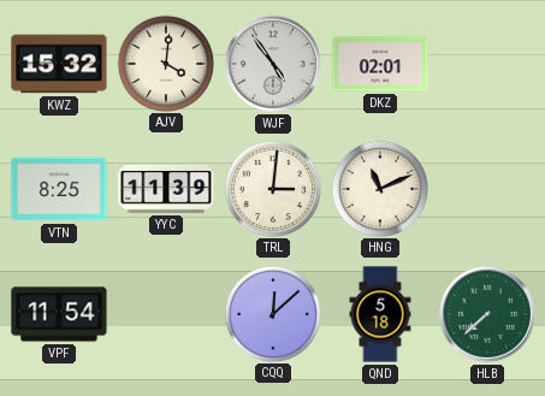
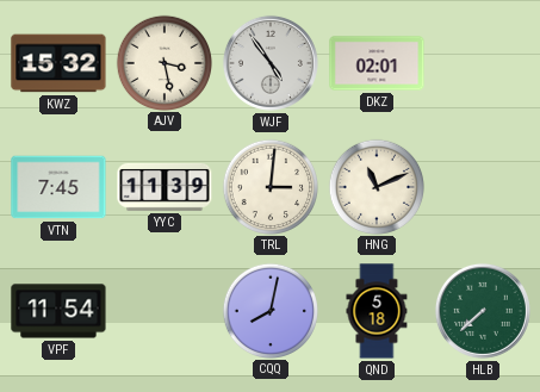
AJV: 4:01 -> 3:28
VTN: 8:25 -> 7:45
CQQ: 12:08 -> 8:02
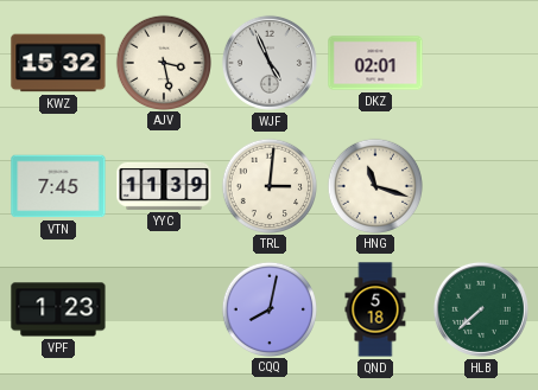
WJF: 4:54 -> 4:56
HNG: 11:11 -> 11:18
VPF: 11:54 -> 1:23
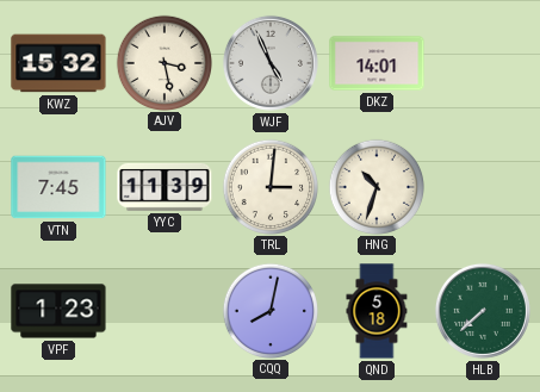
DKZ: 02:01 -> 14:01
HNG: 11:18 -> 10:33
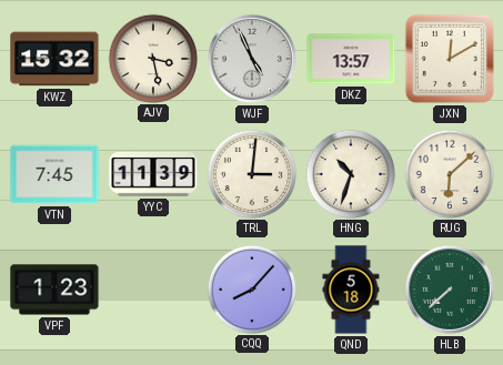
DKZ: 14:01 -> 13:57
JXN: none -> 12:10
RUG: none -> 6:08
CQQ: 8:02 -> 8:07
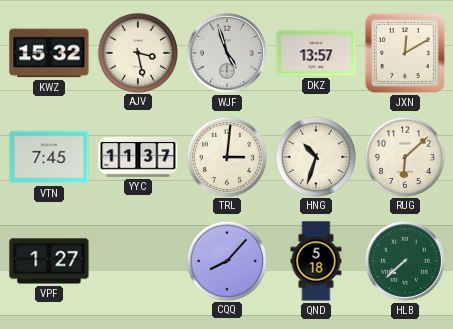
WJF: 4:56 -> 4:57
YYC: 11:39 -> 11:37
VPF: 1:23 -> 1:27
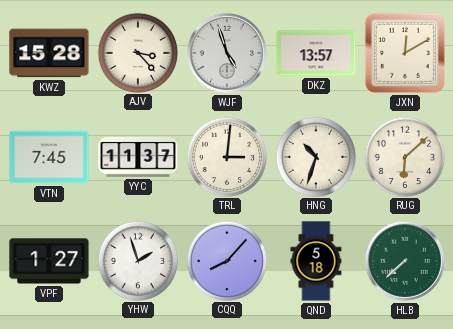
KWZ: 15:32 -> 15:28
AJV: 3:28 -> 3:23
YHW: none -> 1:57
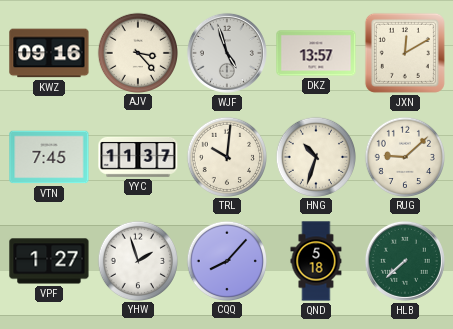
KWZ: 15:28 -> 09:16
TRL: 3:01 -> 10:01
RUG: 6:08 -> 9:08
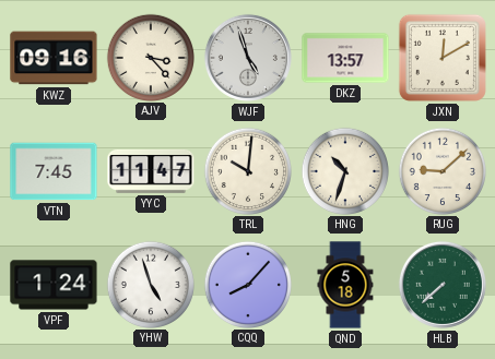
YYC: 11:37 -> 11:47
VPF: 1:27 -> 1:24
YHW: 1:57 -> 4:57
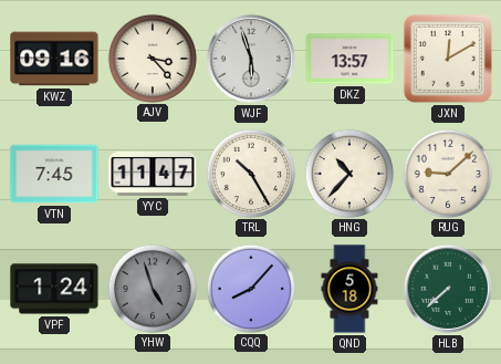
WJF: 4:57 -> 5:57
TRL: 10:01 -> 10:25
HNG: 10:33 -> 10:37
YHW dial: white -> grey
